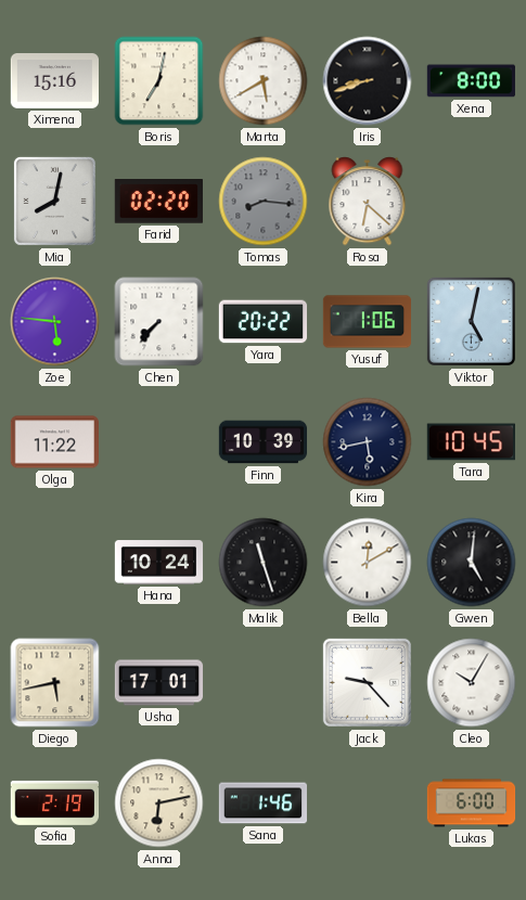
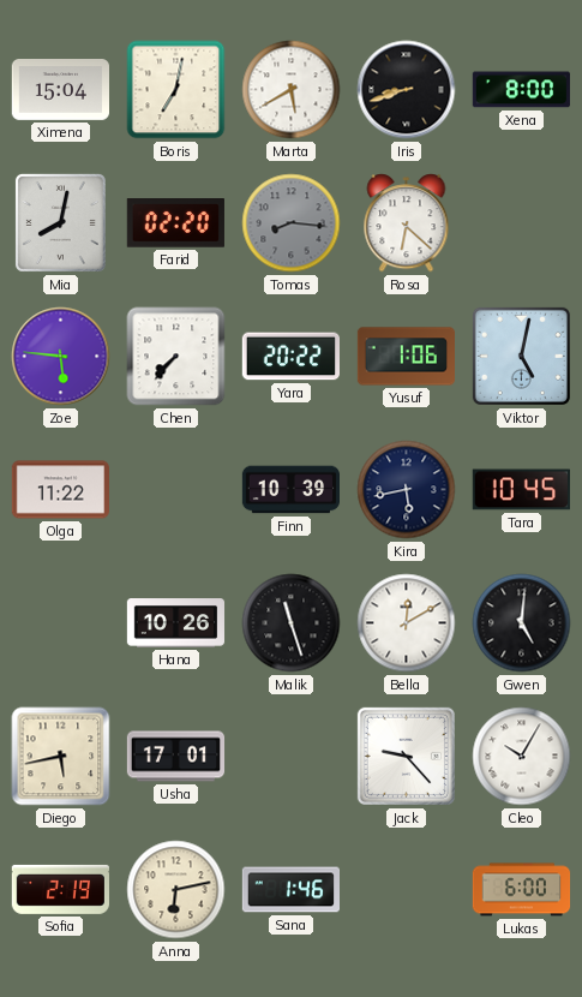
Ximena: 15:16 -> 15:04
Hana: 10:24 -> 10:26
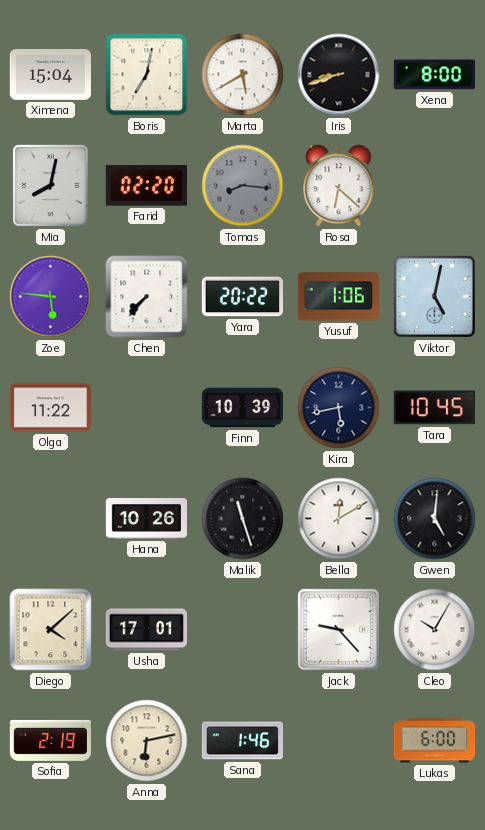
Diego: 5:43 -> 4:08
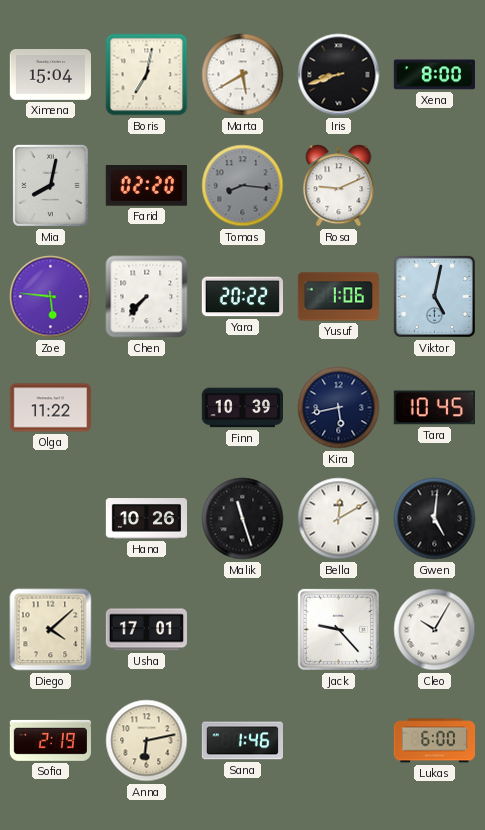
Rosa: 6:22 -> 9:11
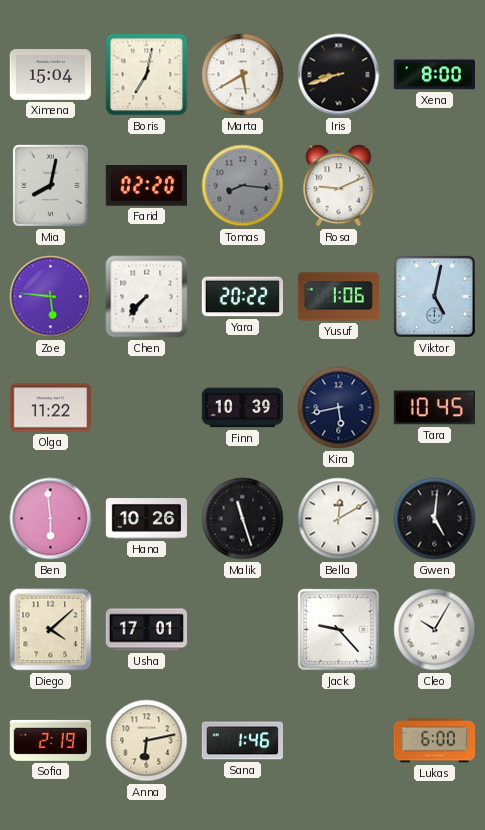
Ben: none -> 5:59
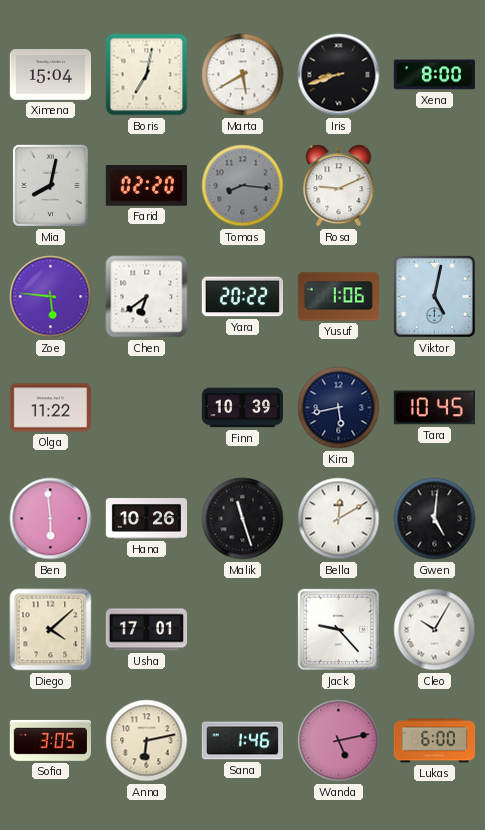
Chen: 7:37 -> 6:39
Sofia: 2:19 -> 3:05
Wanda: none -> 5:13
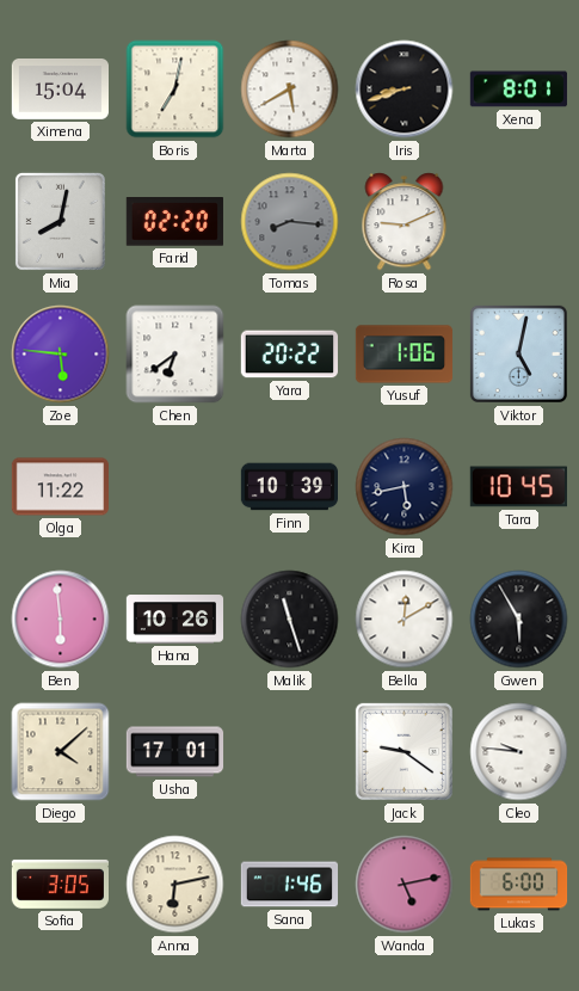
Xena: 8:00 -> 8:01
Gwen: 5:01 -> 5:55
Jack: 9:23 -> 9:21
Cleo: 10:05 -> 9:46
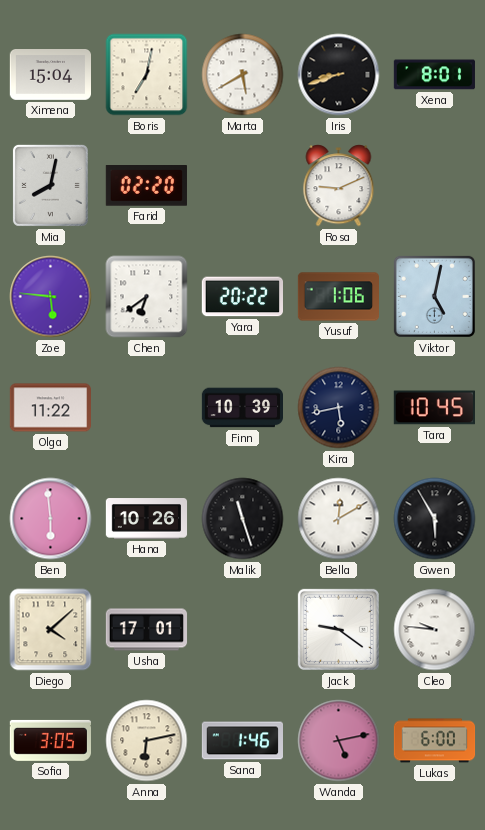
Tomas: 8:16 -> none
